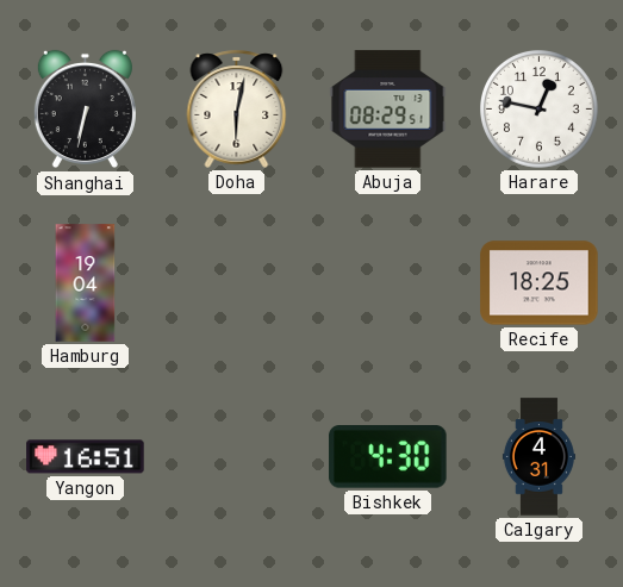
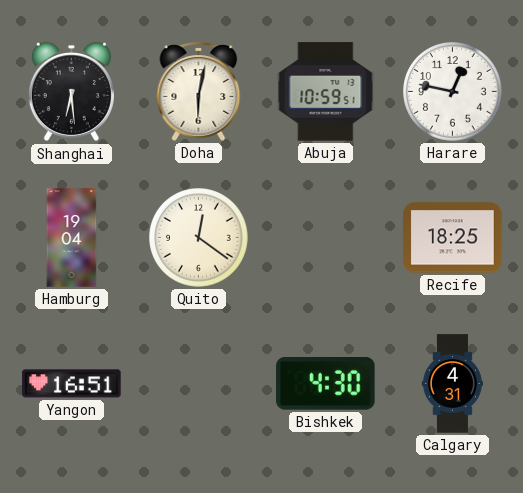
Shanghai: 6:32 -> 6:29
Abuja: 08:29 -> 10:59
Quito: none -> 12:21
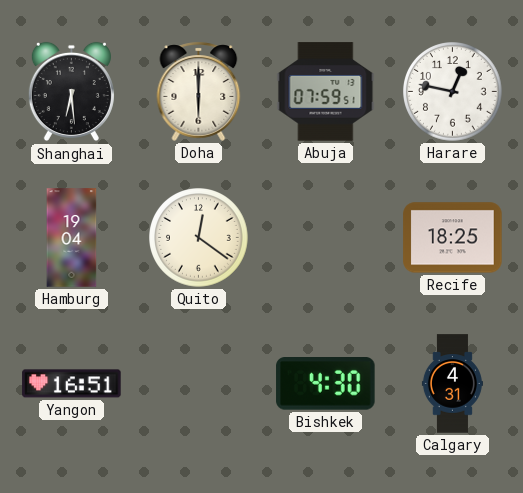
Doha: 6:02 -> 6:00
Abuja: 10:59 -> 07:59
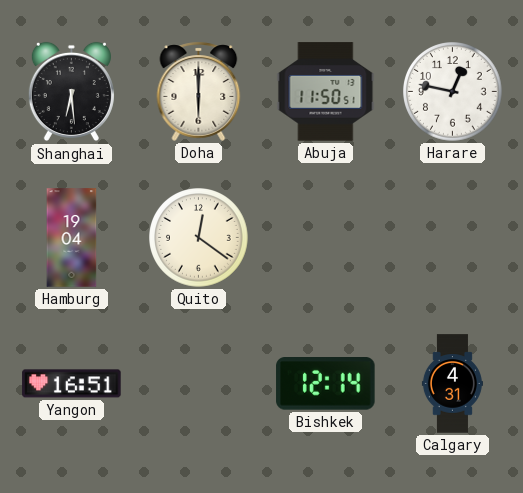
Abuja: 07:59 -> 11:50
Recife: 18:25 -> none
Bishkek: 4:30 -> 12:14
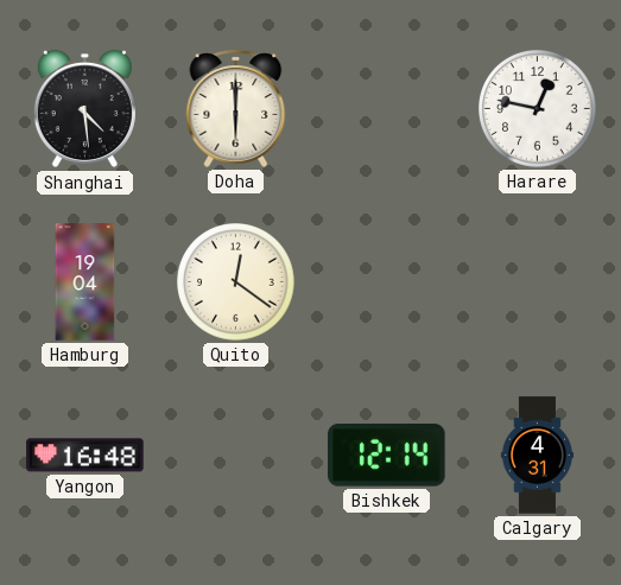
Shanghai: 6:29 -> 4:29
Abuja: 11:50 -> none
Yangon: 16:51 -> 16:48
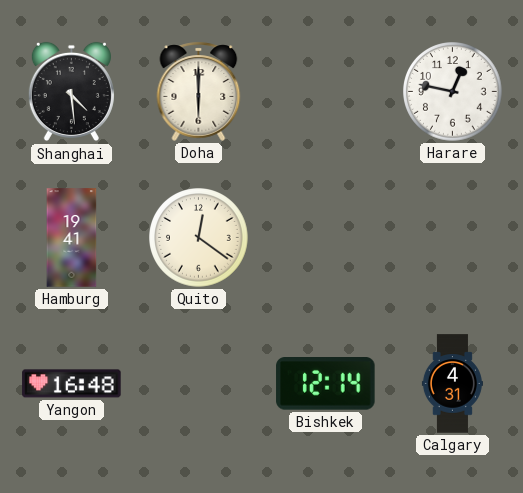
Hamburg: 19:04 -> 19:41
